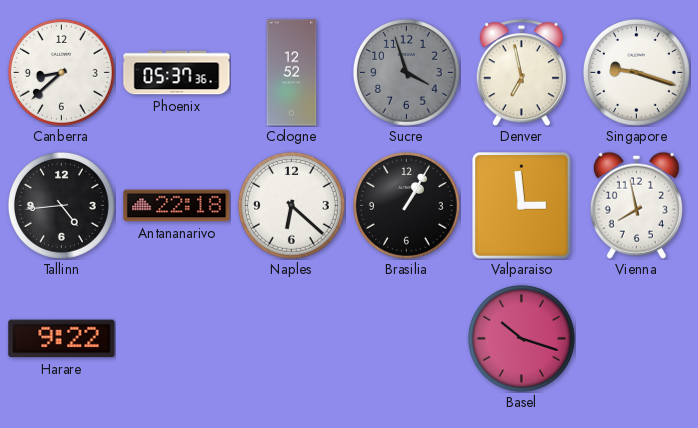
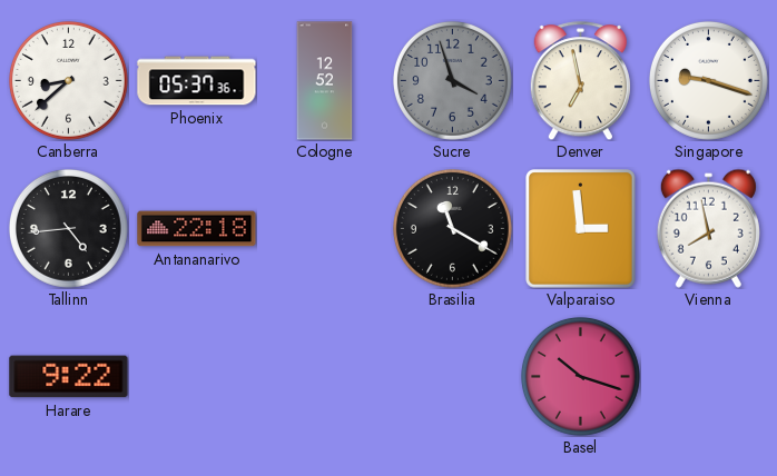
Naples: 6:22 -> none
Brasilia: 1:05 -> 11:20
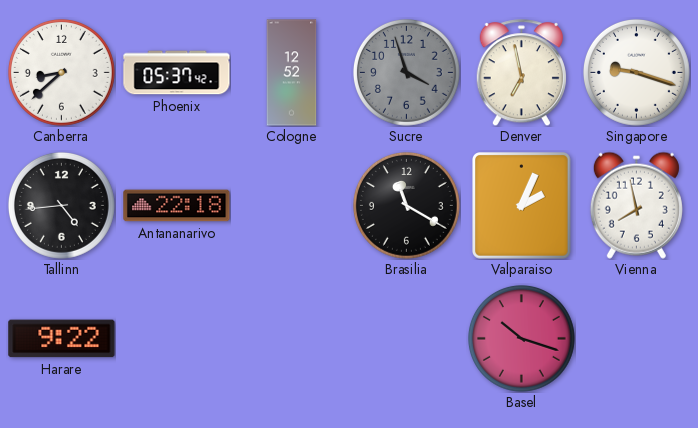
Phoenix: 05:37:36 -> 05:37:42
Valparaiso: 2:59 -> 2:04
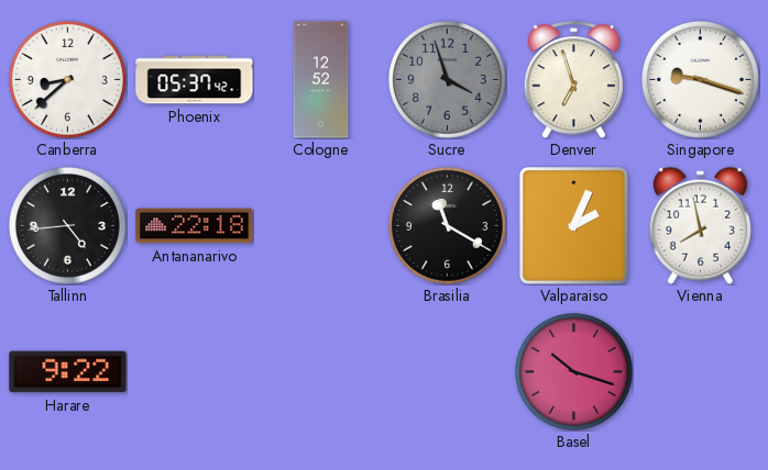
Denver: 6:58 -> 6:57
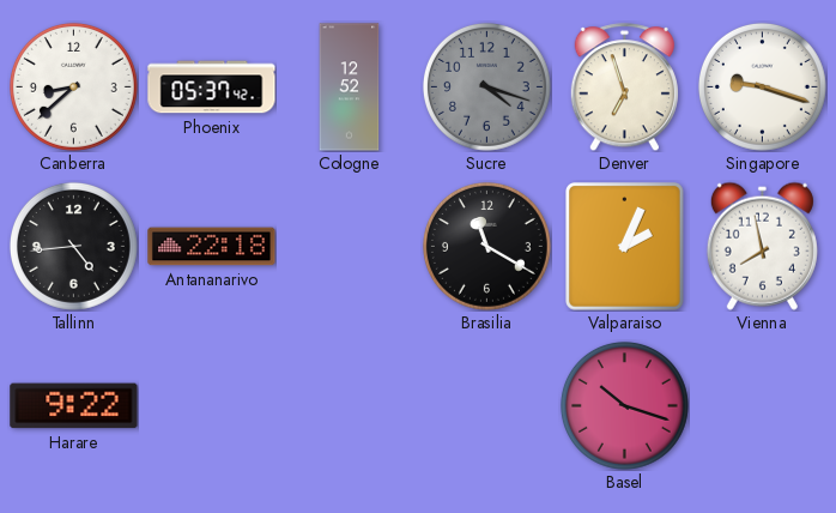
Sucre: 3:57 -> 4:18
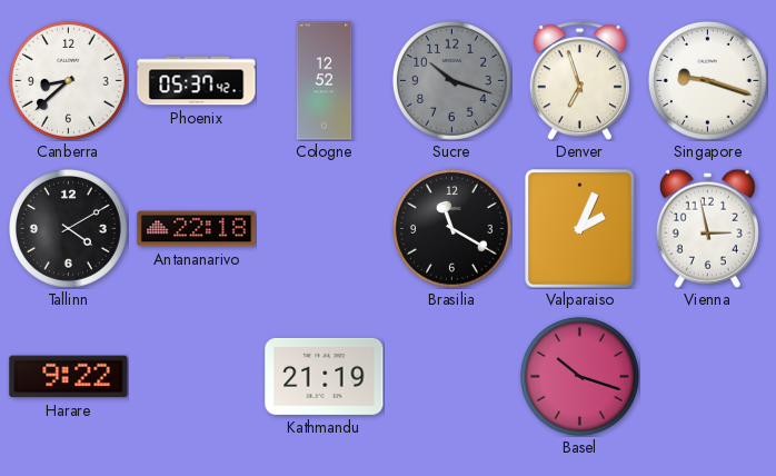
Sucre: 4:18 -> 10:18
Tallinn: 4:44 -> 4:10
Vienna: 7:58 -> 2:58
Kathmandu: none -> 21:19
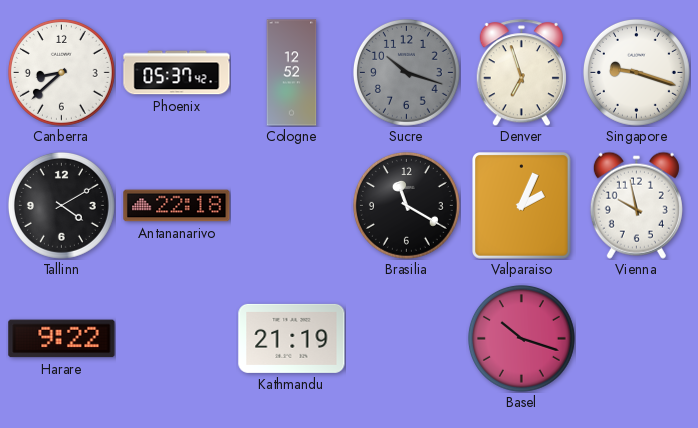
Vienna: 2:58 -> 9:58
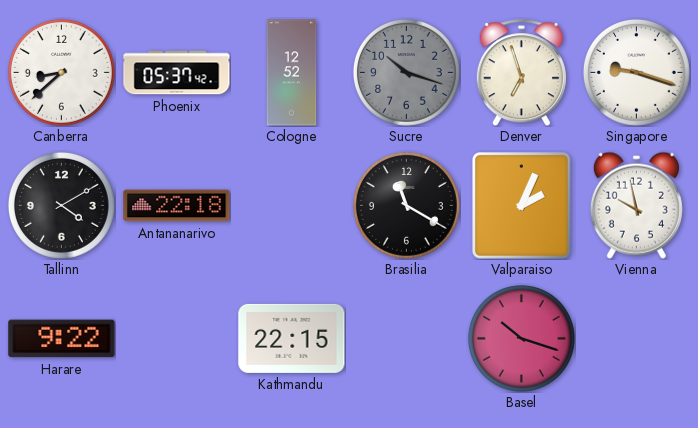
Kathmandu: 21:19 -> 22:15
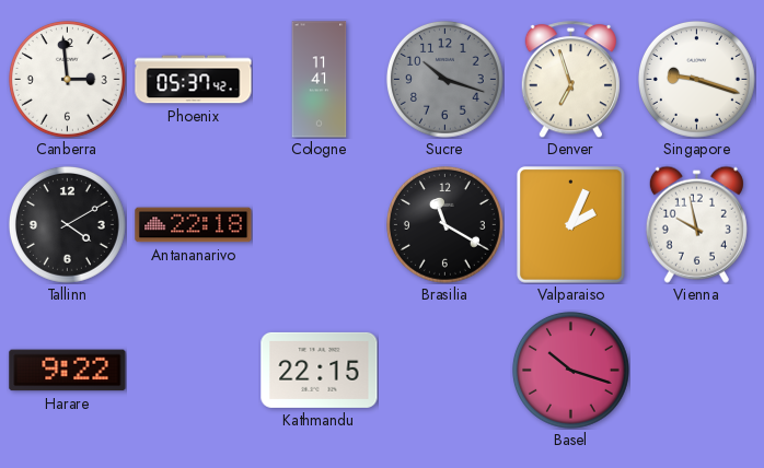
Canberra: 8:38 -> 2:59
Cologne: 12:52 -> 11:41
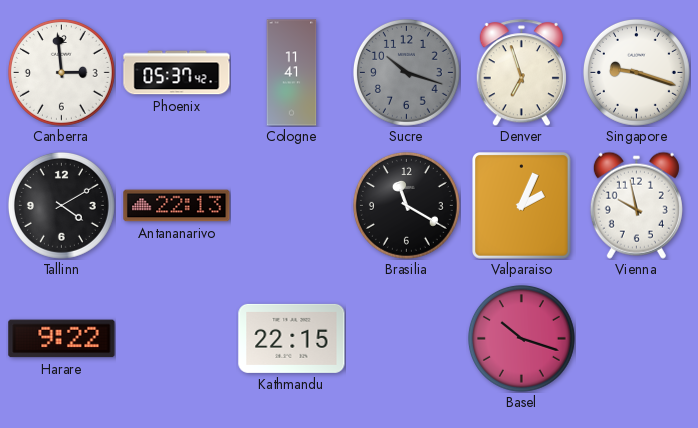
Antananarivo: 22:18 -> 22:13
